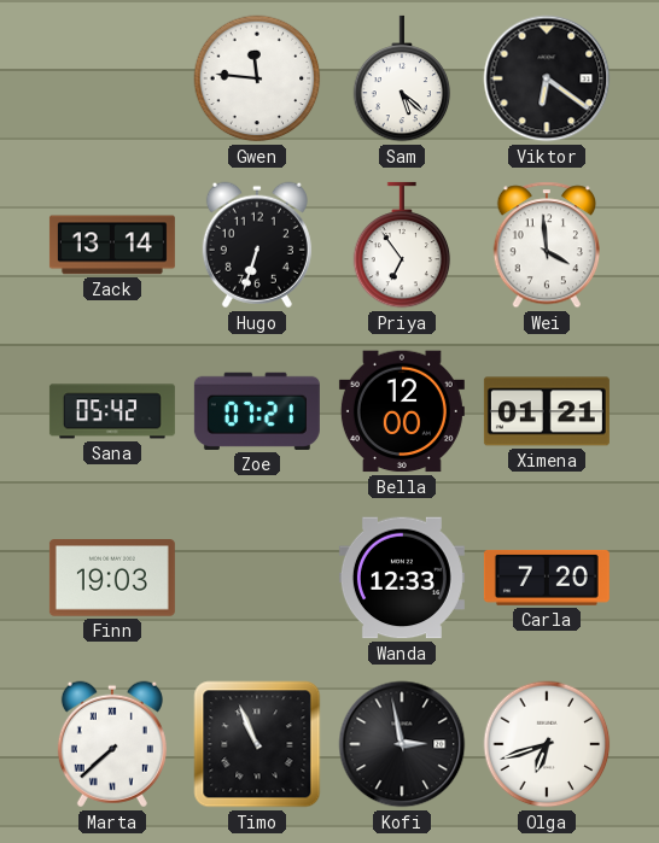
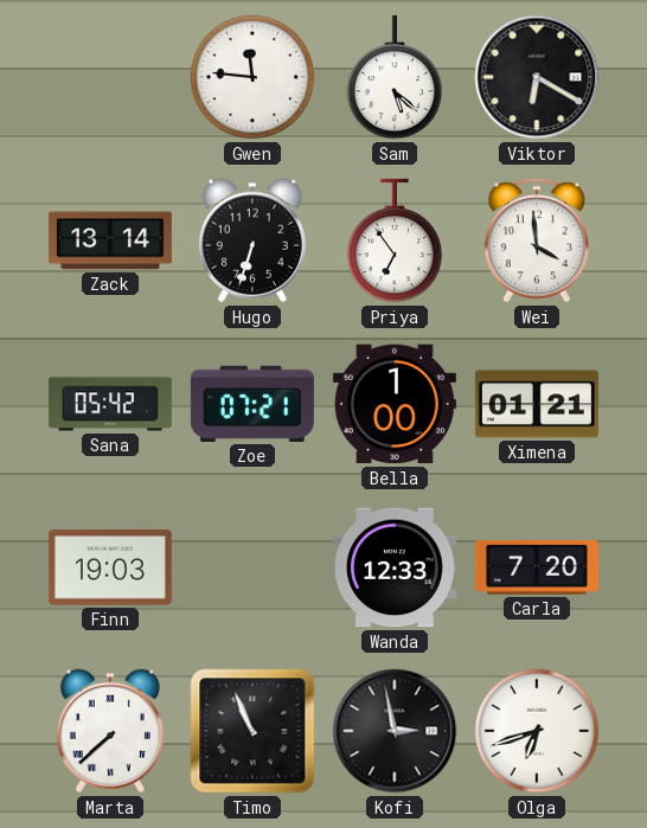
Viktor: 6:21 -> 6:20
Bella: 12:00 -> 1:00
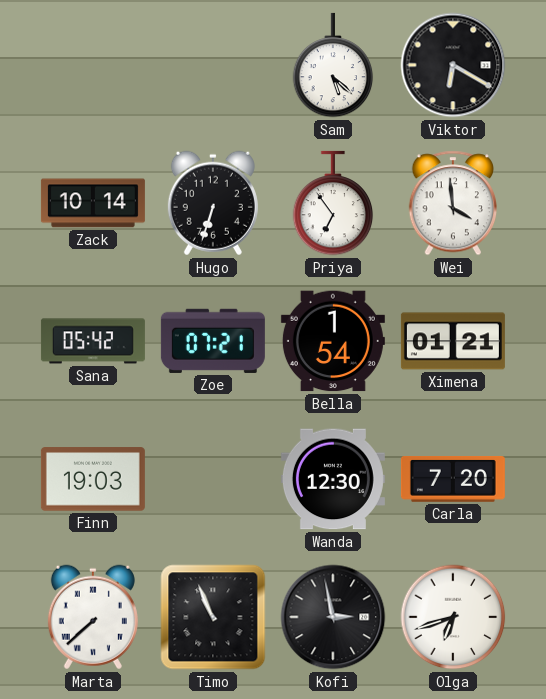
Gwen: 11:46 -> none
Zack: 13:14 -> 10:14
Bella: 1:00 -> 1:54
Wanda: 12:33 -> 12:30
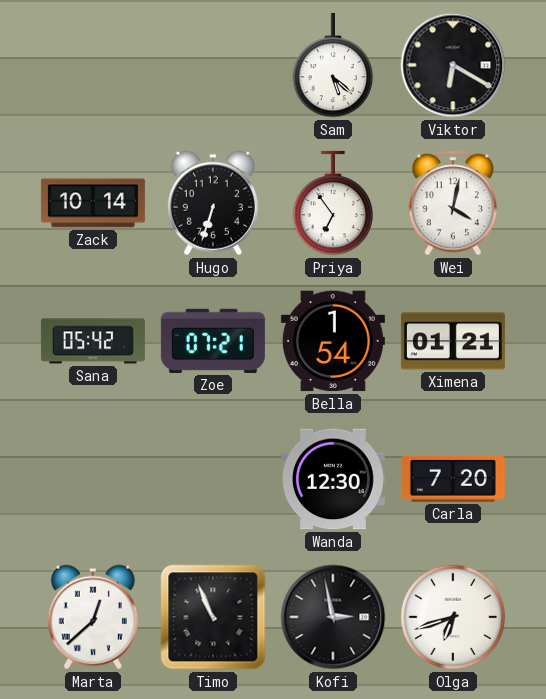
Wei: 3:59 -> 4:02
Finn: 19:03 -> none
Marta: 7:38 -> 12:38
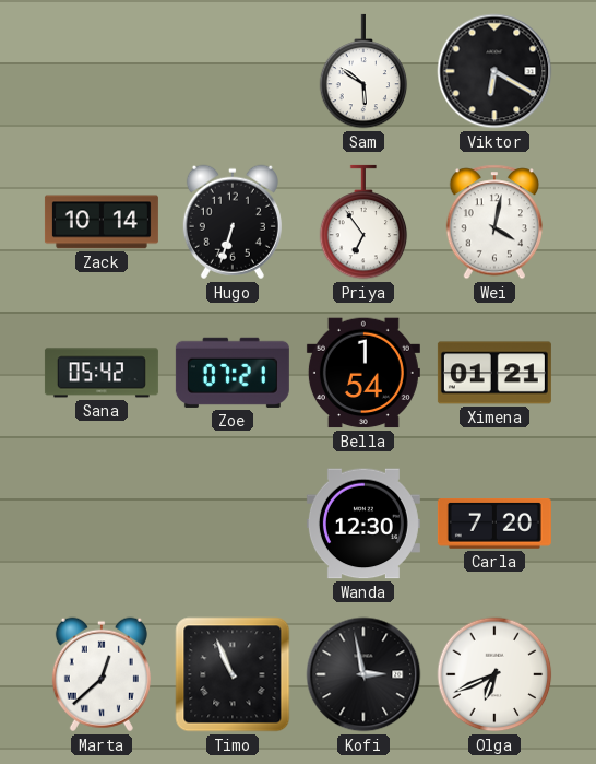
Sam: 5:22 -> 5:51
Olga: 6:42 -> 6:41
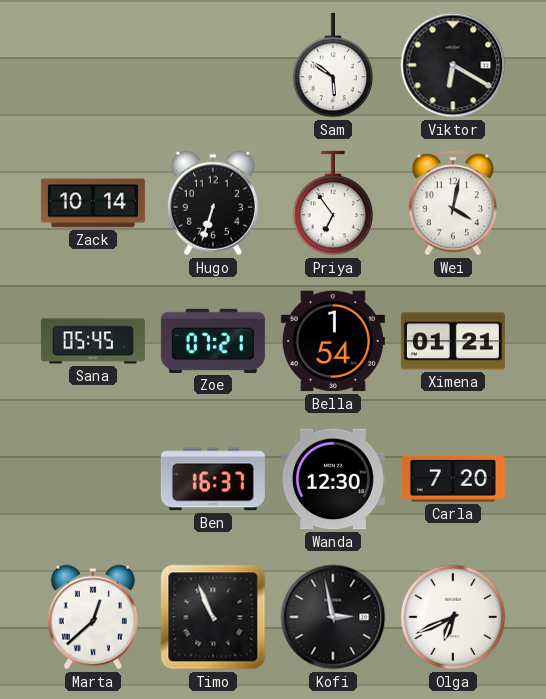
Sana: 05:42 -> 05:45
Ben: none -> 16:37
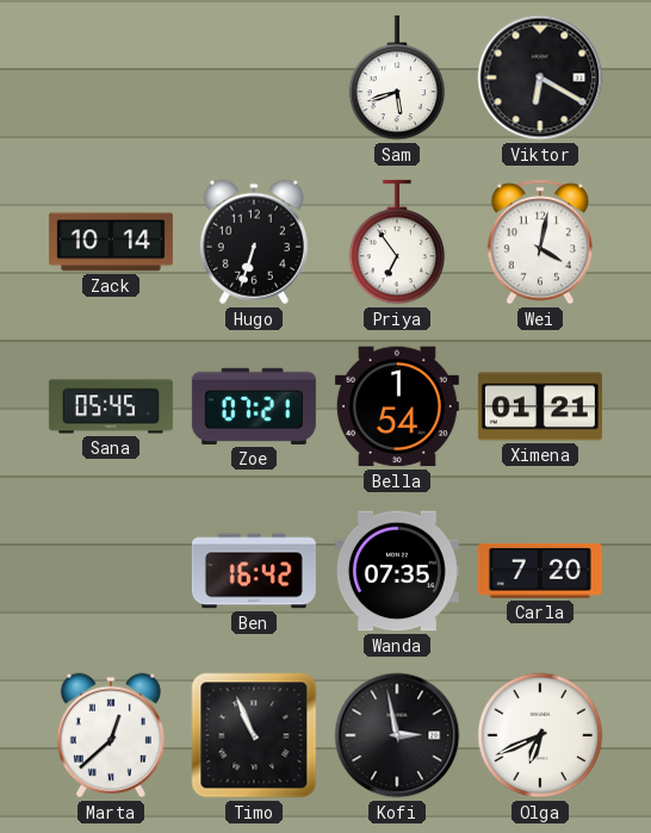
Sam: 5:51 -> 5:42
Ben: 16:37 -> 16:42
Wanda: 12:30 -> 07:35
